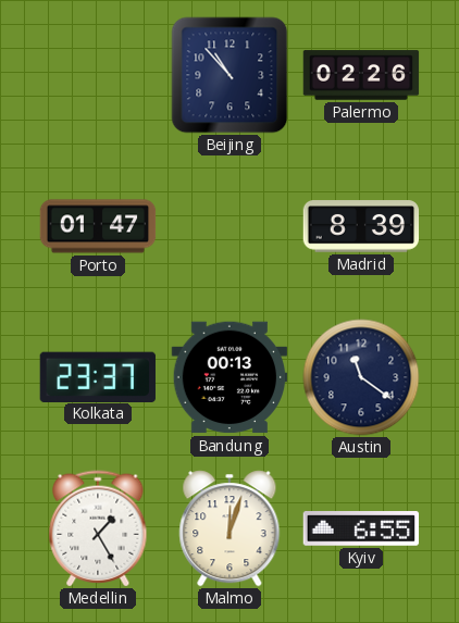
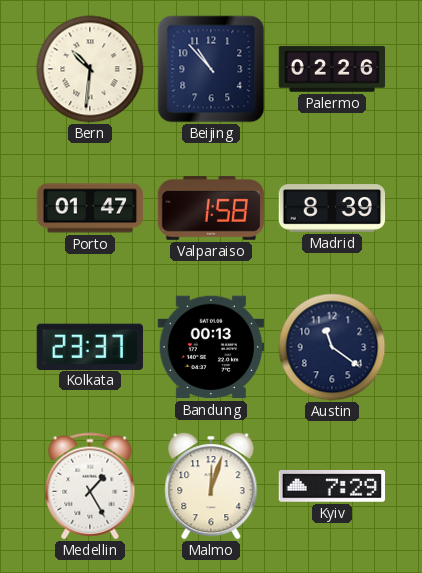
Bern: none -> 10:31
Valparaiso: none -> 1:58
Kyiv: 6:55 -> 7:29
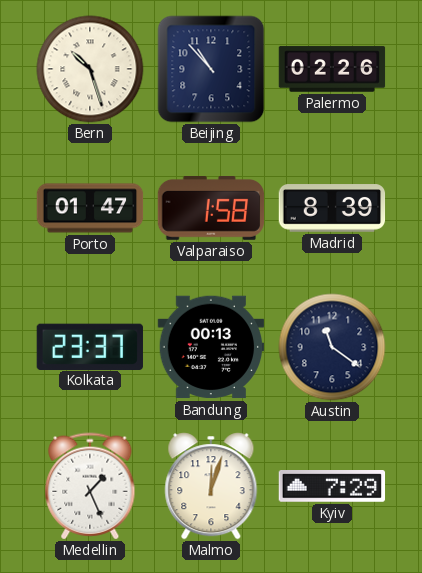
Bern: 10:31 -> 10:27
Medellin: 1:25 -> 1:26
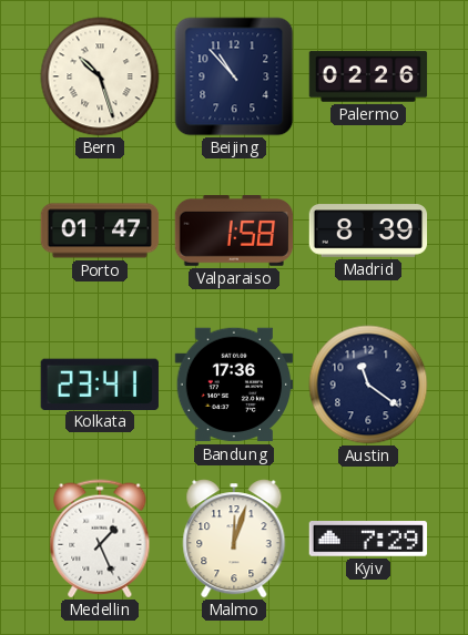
Kolkata: 23:37 -> 23:41
Bandung: 00:13 -> 17:36
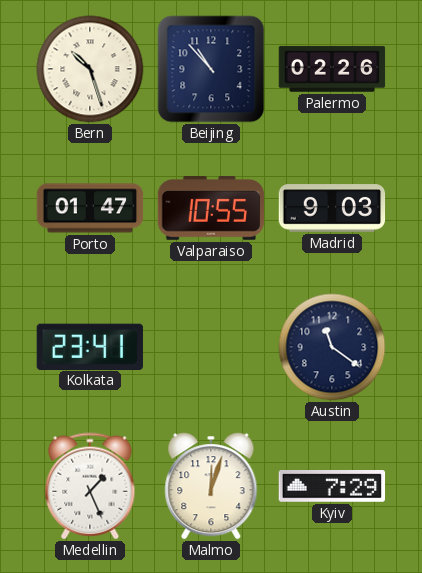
Valparaiso: 1:58 -> 10:55
Madrid: 8:39 -> 9:03
Bandung: 17:36 -> none
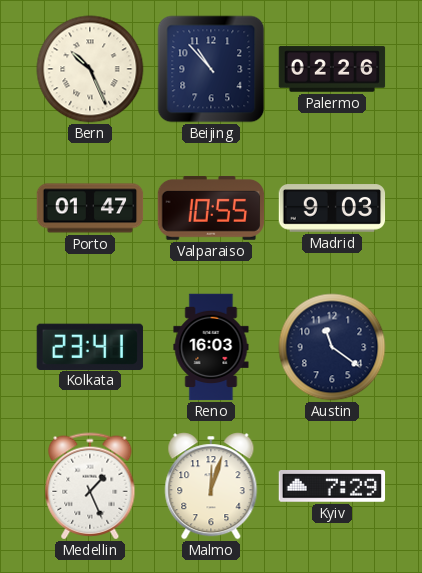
Bern: 10:27 -> 10:26
Reno: none -> 16:03
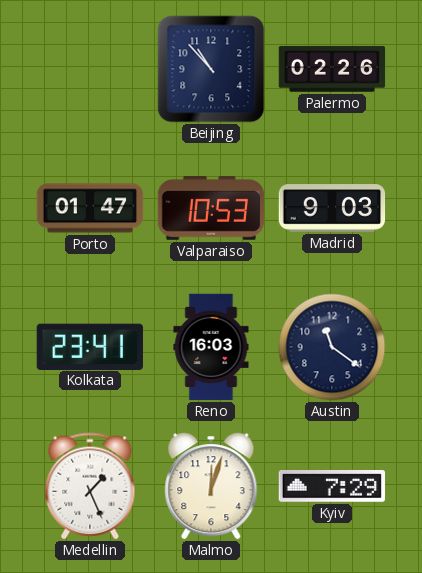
Bern: 10:26 -> none
Valparaiso: 10:55 -> 10:53
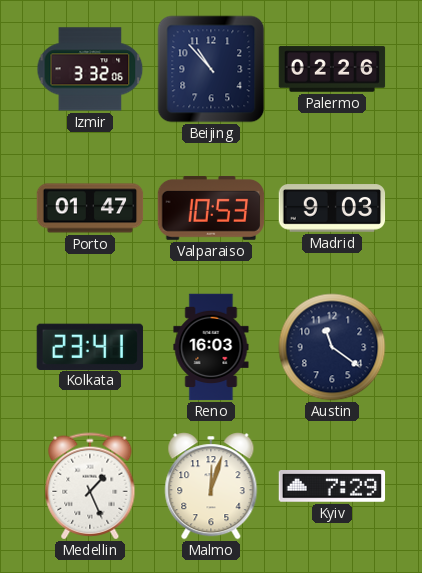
Izmir: none -> 3:32
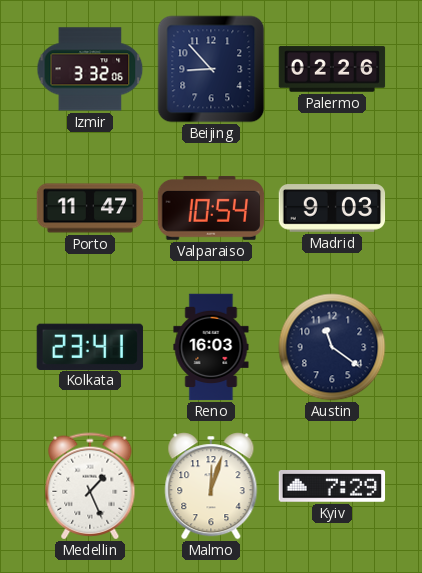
Beijing: 10:53 -> 8:53
Porto: 01:47 -> 11:47
Valparaiso: 10:53 -> 10:54
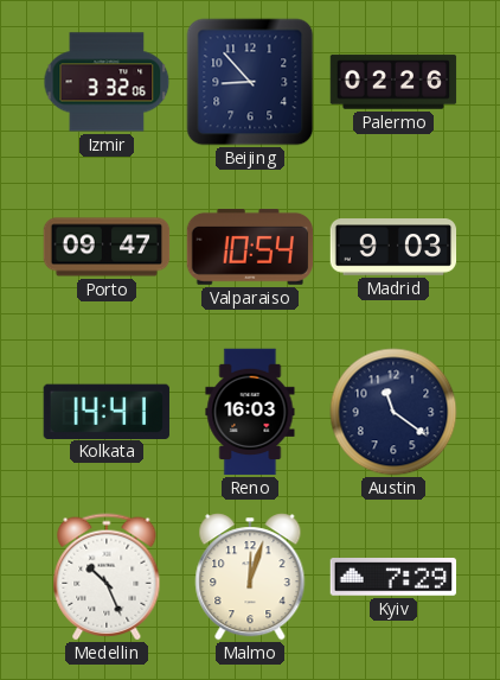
Porto: 11:47 -> 09:47
Kolkata: 23:41 -> 14:41
Medellin: 1:26 -> 10:26
